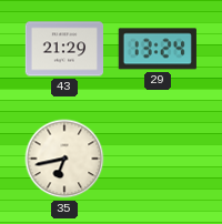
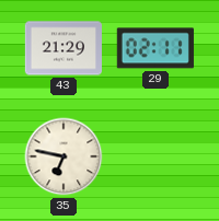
29: 13:24 -> 02:11
35: 6:43 -> 6:47
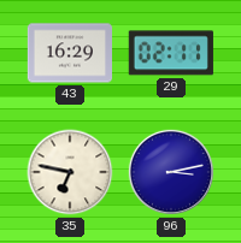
43: 21:29 -> 16:29
96: none -> 3:13
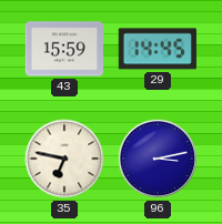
43: 16:29 -> 15:59
29: 02:11 -> 14:45
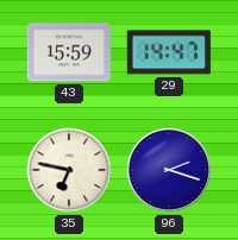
29: 14:45 -> 14:47
96: 3:13 -> 2:18
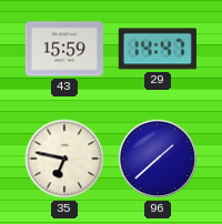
96: 2:18 -> 1:38
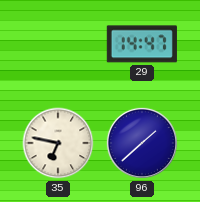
43: 15:59 -> none
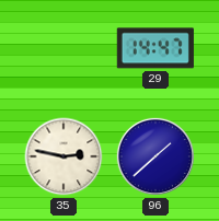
35: 6:47 -> 2:47
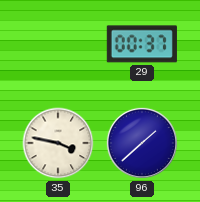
29: 14:47 -> 00:37
35: 2:47 -> 3:47
